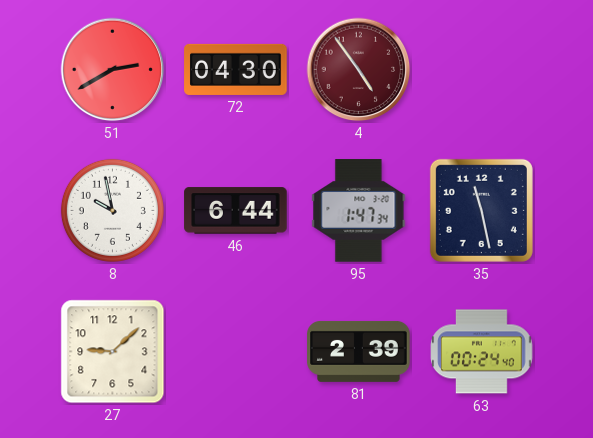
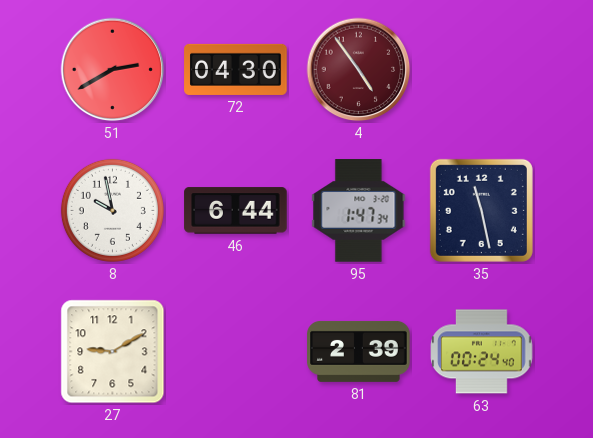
27: 9:08 -> 9:10
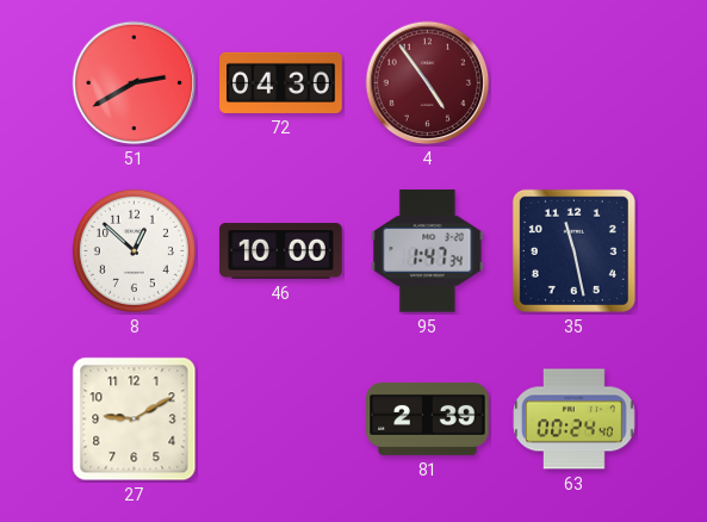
8: 9:58 -> 12:52
46: 6:44 -> 10:00
